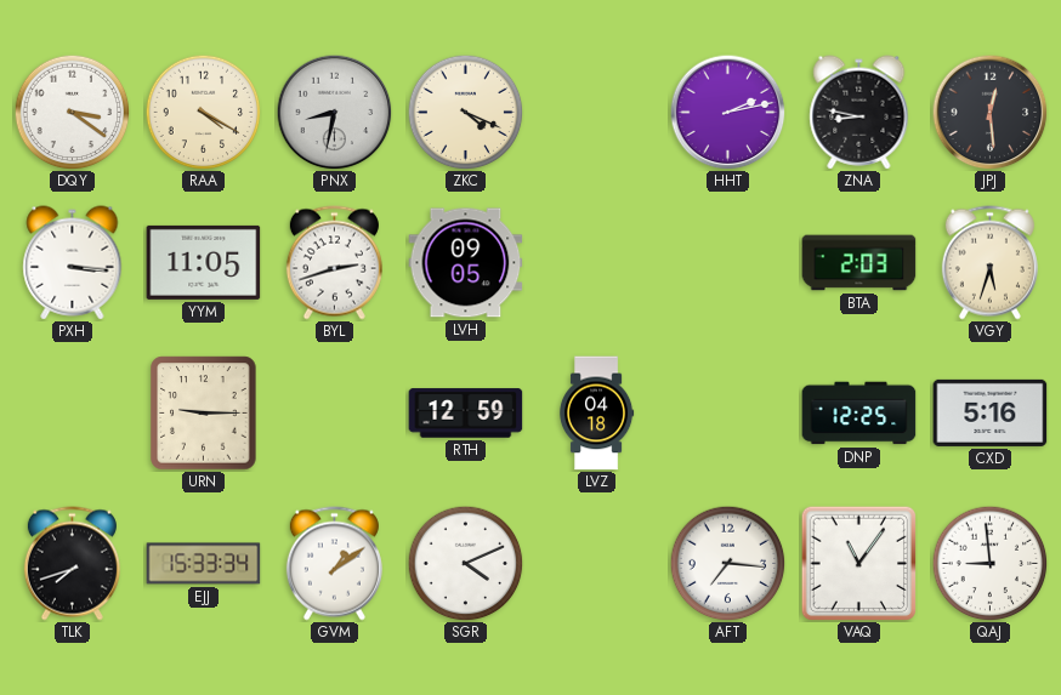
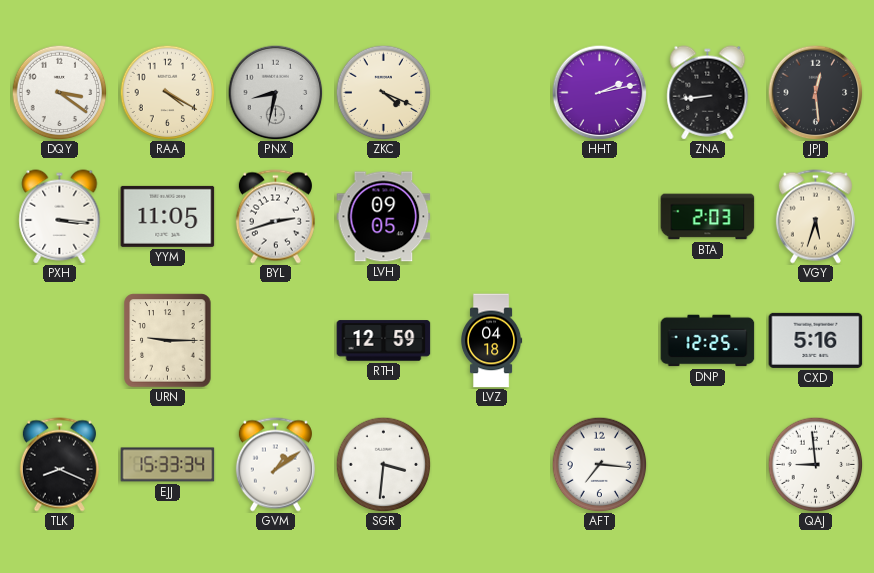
ZNA: 8:47 -> 8:44
TLK: 7:42 -> 8:19
SGR: 4:11 -> 3:31
VAQ: 11:06 -> none
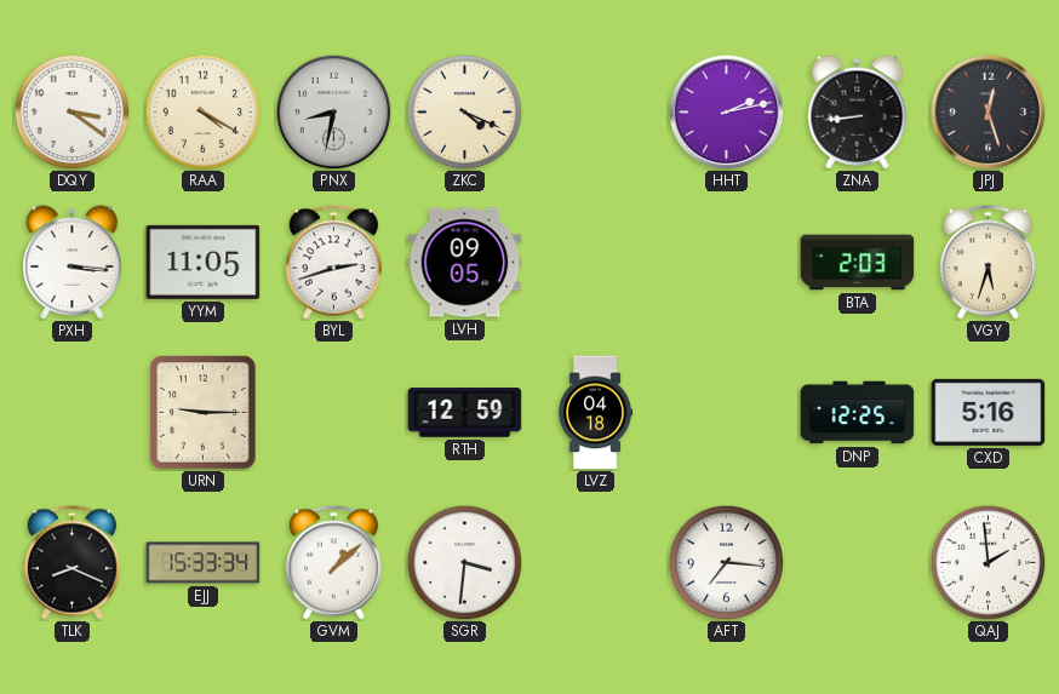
JPJ: 12:29 -> 12:27
GVM: 1:09 -> 1:08
QAJ: 8:59 -> 1:59
